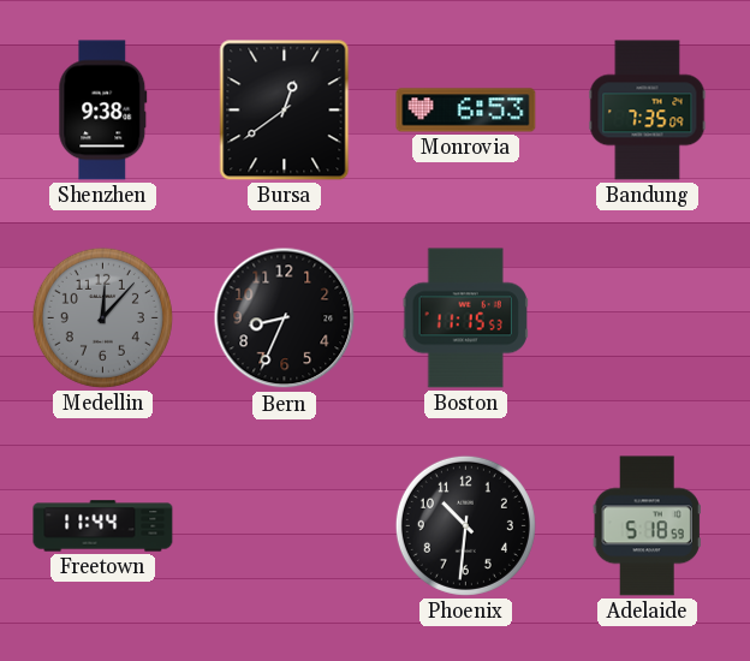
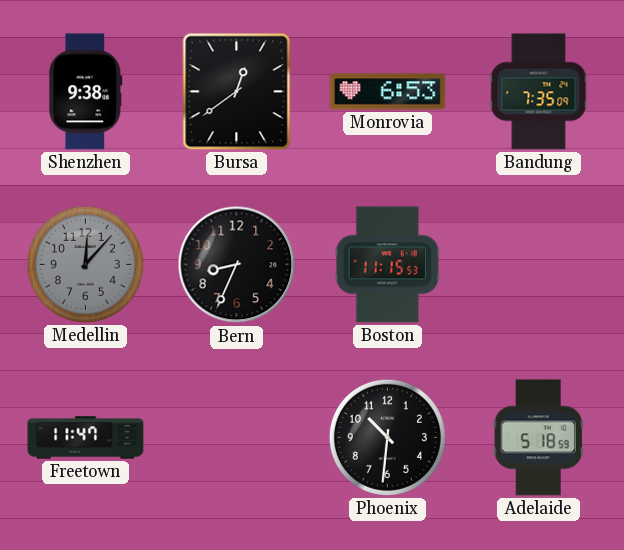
Freetown: 11:44 -> 11:47
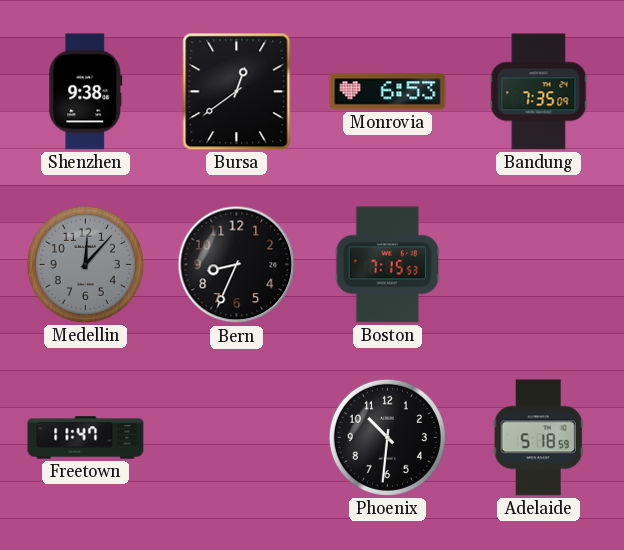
Boston: 11:15 -> 7:15
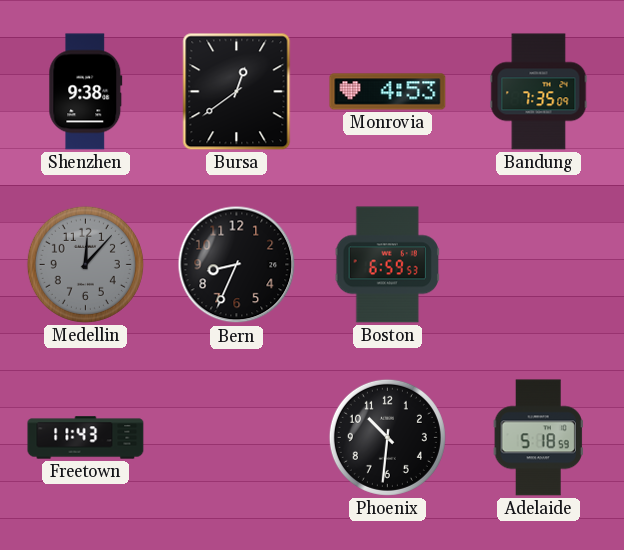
Monrovia: 6:53 -> 4:53
Boston: 7:15 -> 6:59
Freetown: 11:47 -> 11:43
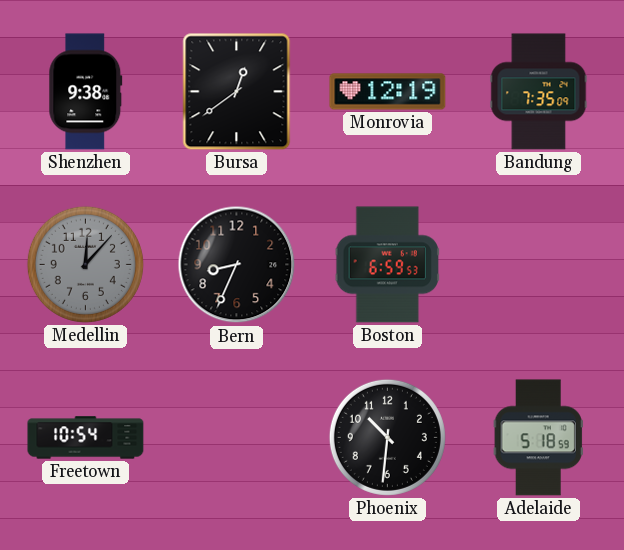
Monrovia: 4:53 -> 12:19
Freetown: 11:43 -> 10:54
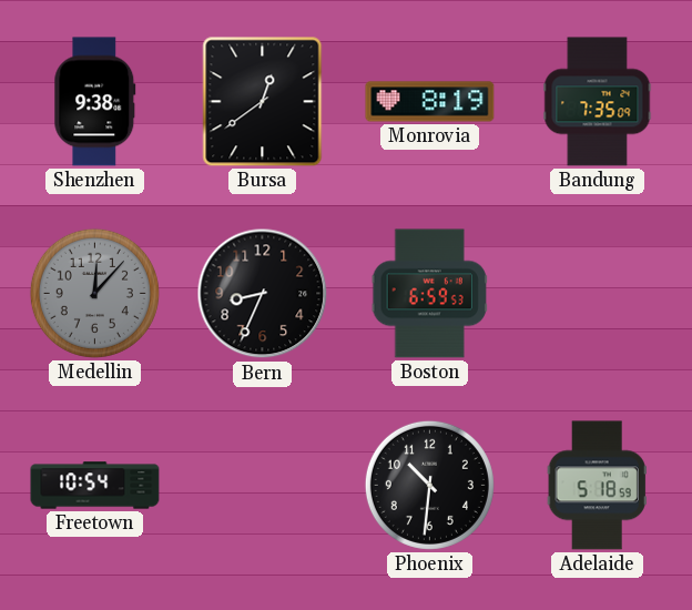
Monrovia: 12:19 -> 8:19
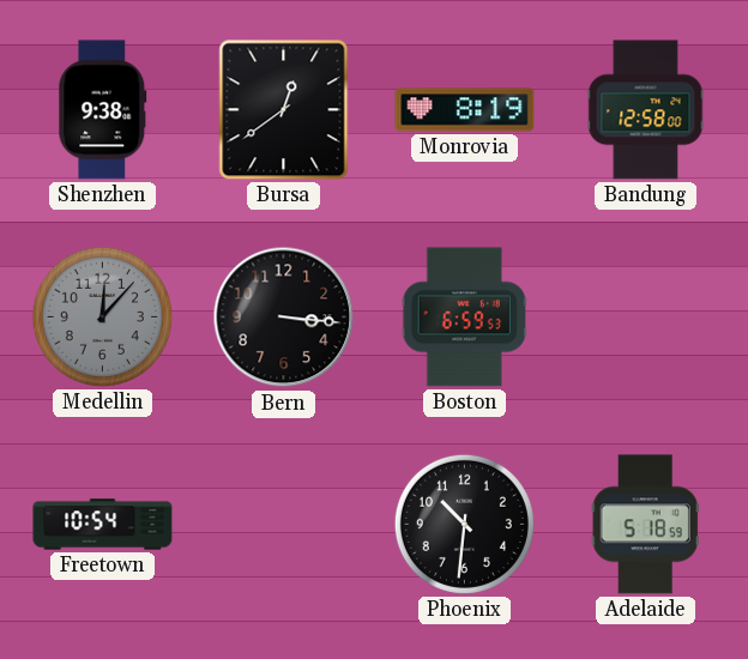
Bandung: 7:35 -> 12:58
Bern: 8:34 -> 3:16
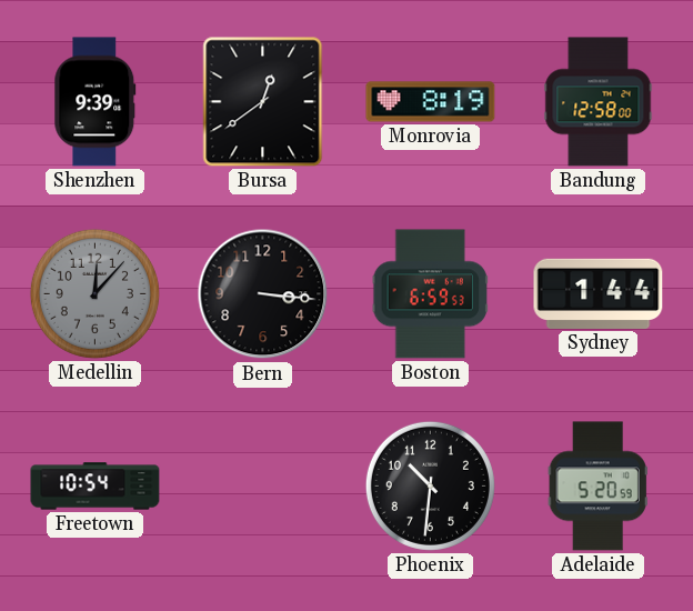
Shenzhen: 9:38 -> 9:39
Sydney: none -> 1:44
Adelaide: 5:18 -> 5:20
